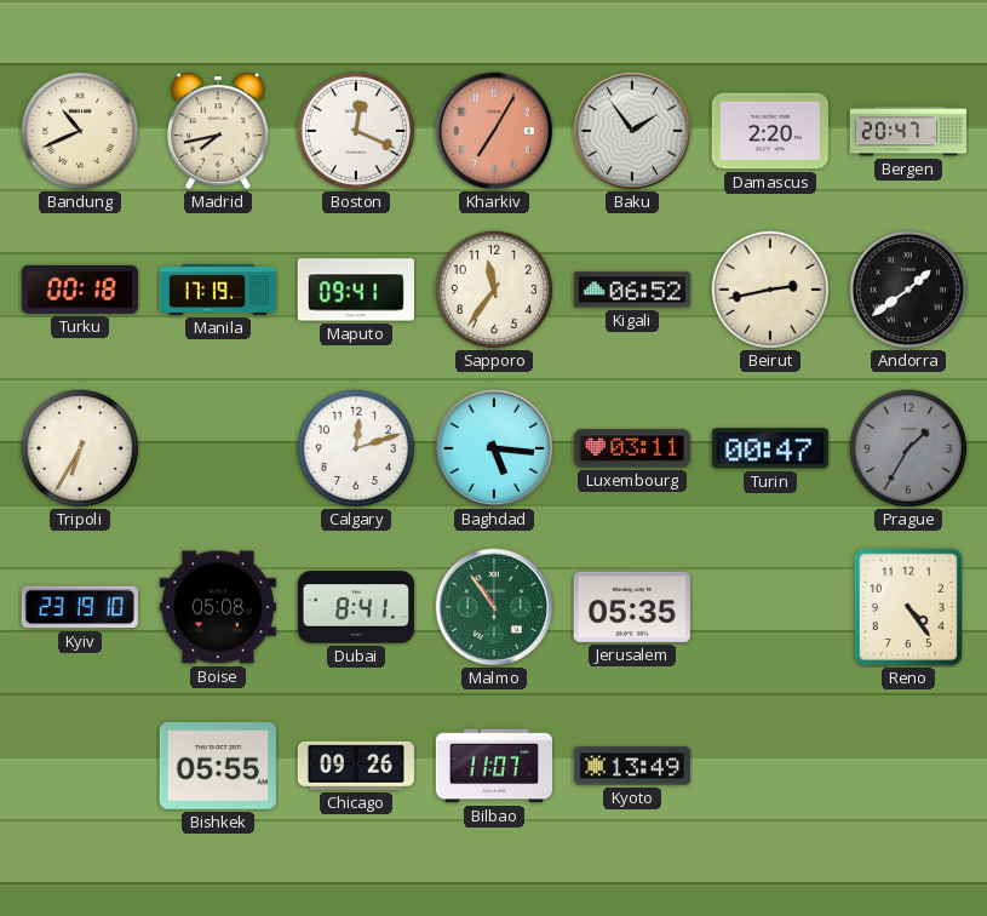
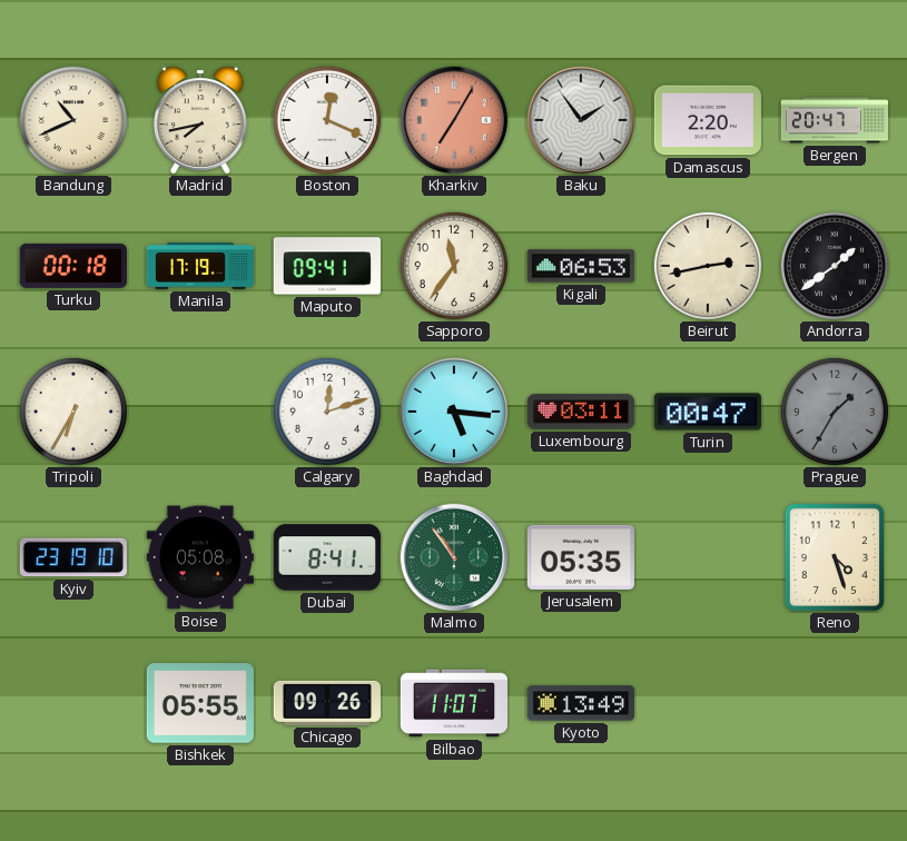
Kigali: 06:52 -> 06:53
Reno: 4:24 -> 4:27
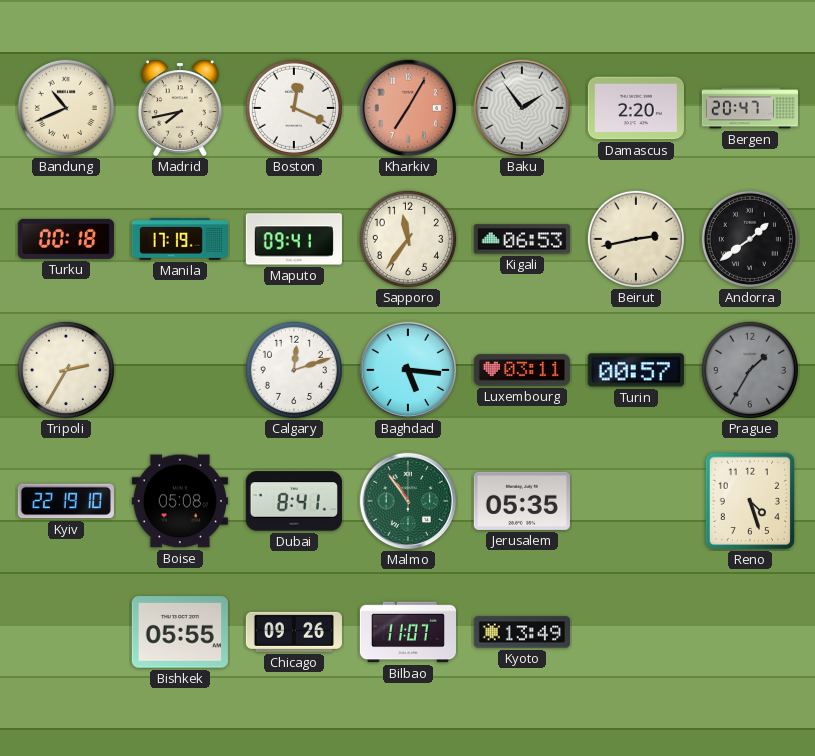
Tripoli: 6:35 -> 2:35
Turin: 00:47 -> 00:57
Kyiv: 23:19 -> 22:19
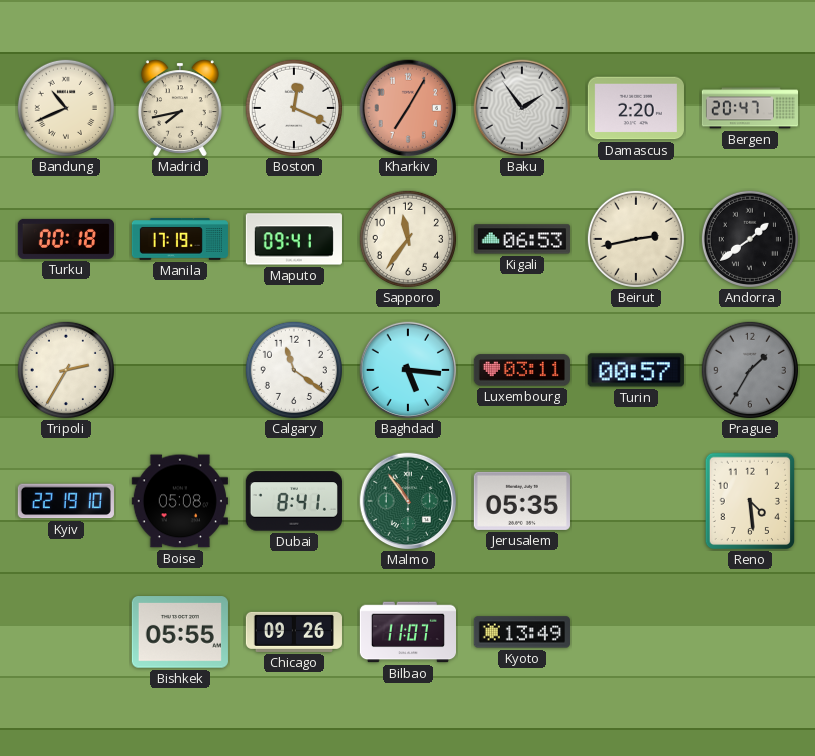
Calgary: 12:12 -> 11:21
Reno: 4:27 -> 4:29
